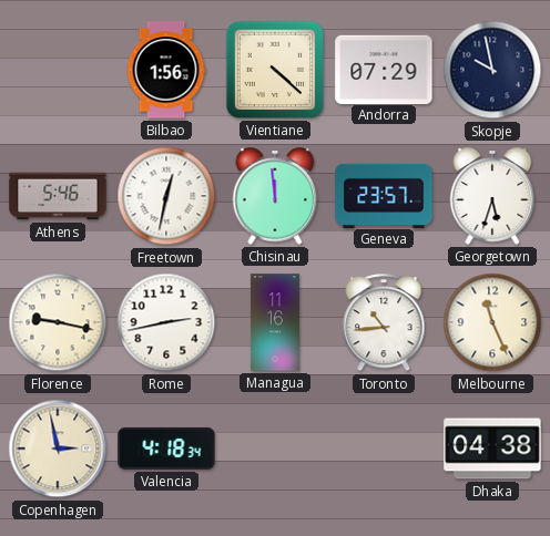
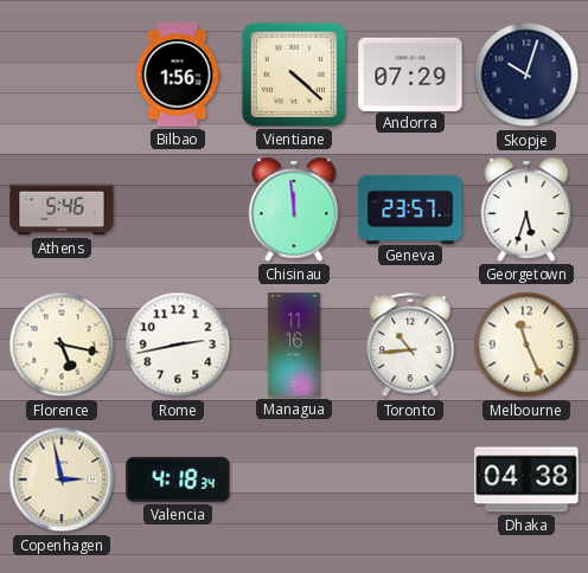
Skopje: 9:58 -> 10:03
Freetown: 12:32 -> none
Florence: 9:17 -> 5:17
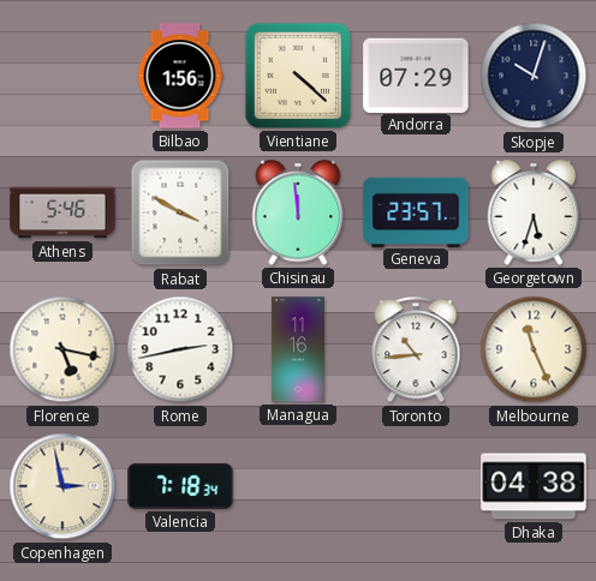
Rabat: none -> 3:50
Valencia: 4:18 -> 7:18
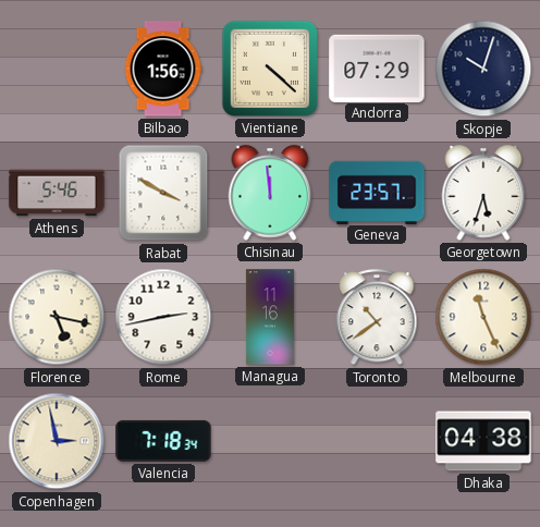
Toronto: 10:44 -> 10:39
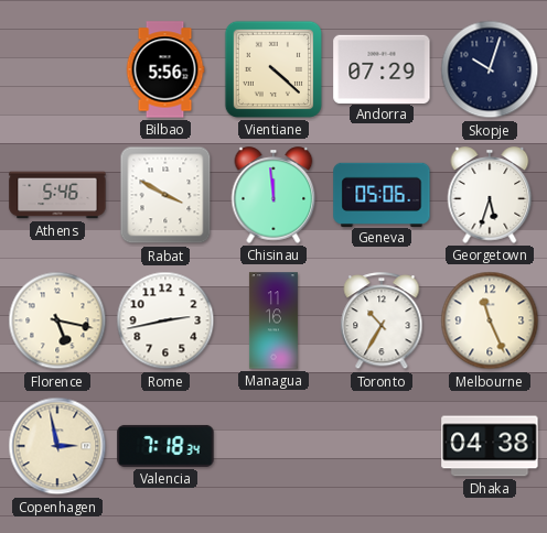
Bilbao: 1:56 -> 5:56
Geneva: 23:57 -> 05:06
Toronto: 10:39 -> 10:35
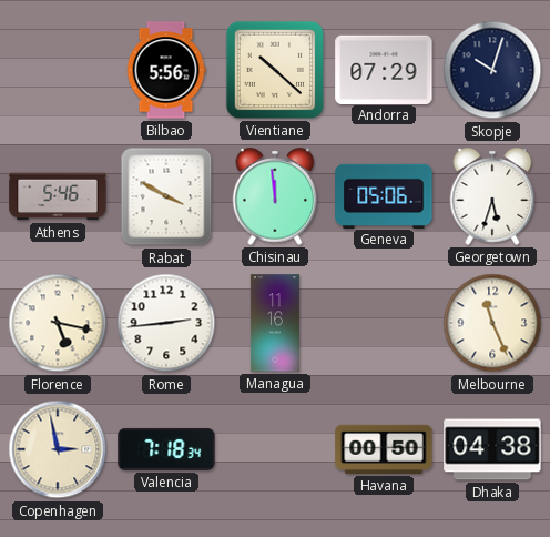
Vientiane: 4:22 -> 10:22
Rome: 2:43 -> 2:44
Toronto: 10:35 -> none
Havana: none -> 00:50
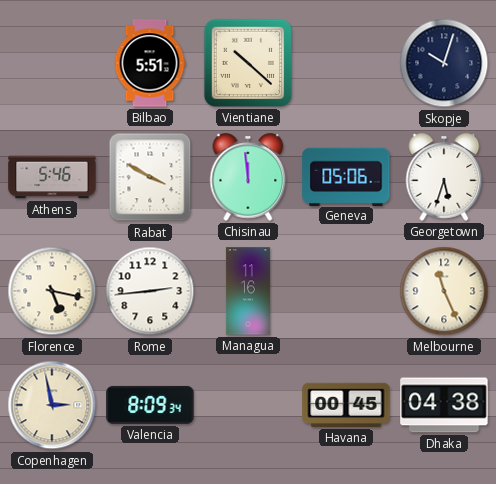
Bilbao: 5:56 -> 5:51
Andorra: 07:29 -> none
Valencia: 7:18 -> 8:09
Havana: 00:50 -> 00:45
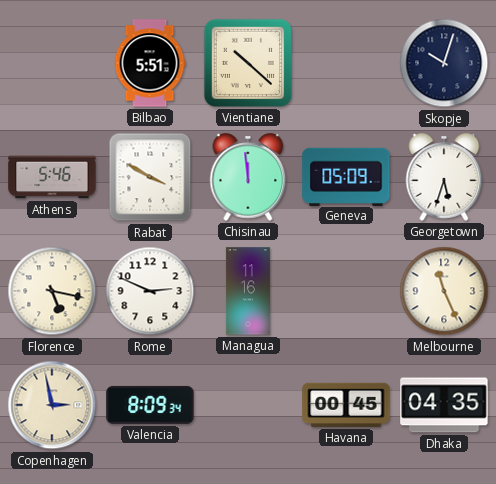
Geneva: 05:06 -> 05:09
Rome: 2:44 -> 2:49
Dhaka: 04:38 -> 04:35
